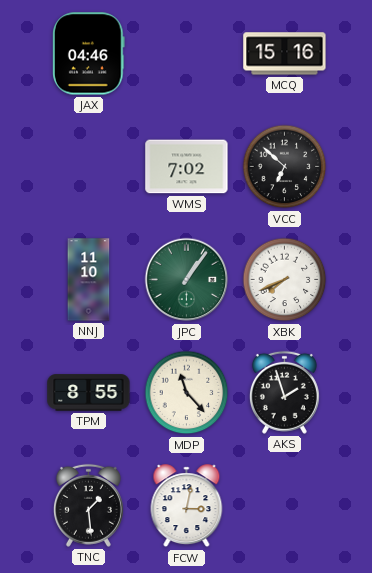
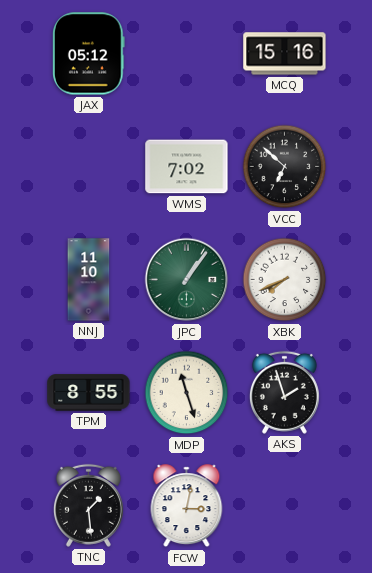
JAX: 04:46 -> 05:12
MDP: 11:23 -> 11:27
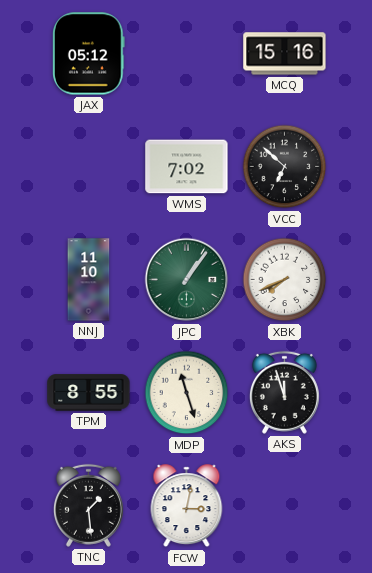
AKS: 1:57 -> 11:57
